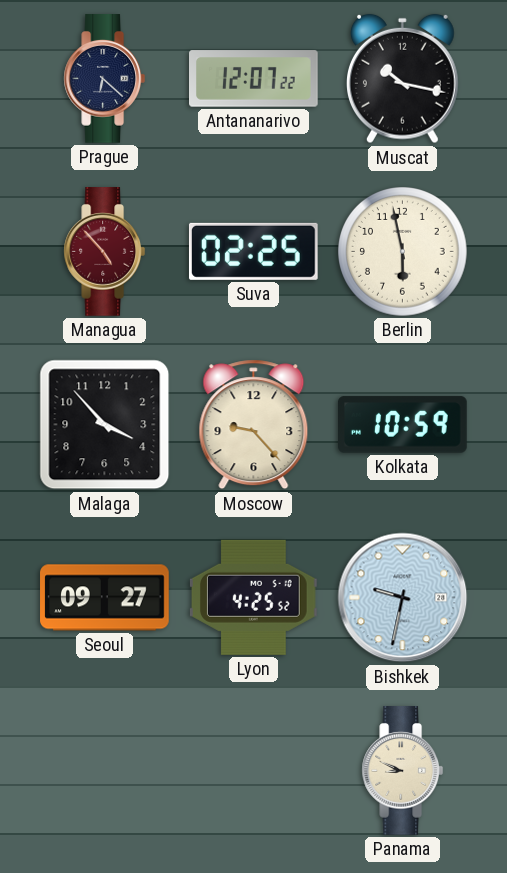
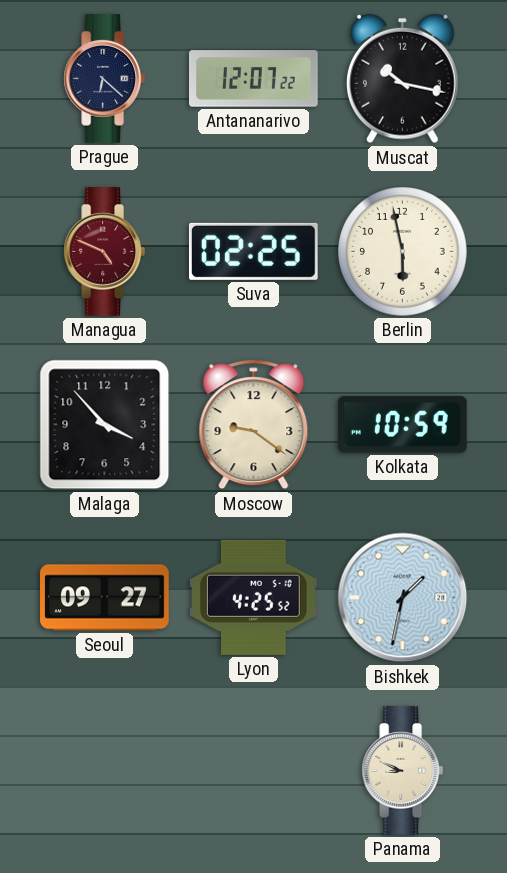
Managua: 4:53 -> 4:49
Moscow: 9:23 -> 9:21
Bishkek: 9:32 -> 1:32
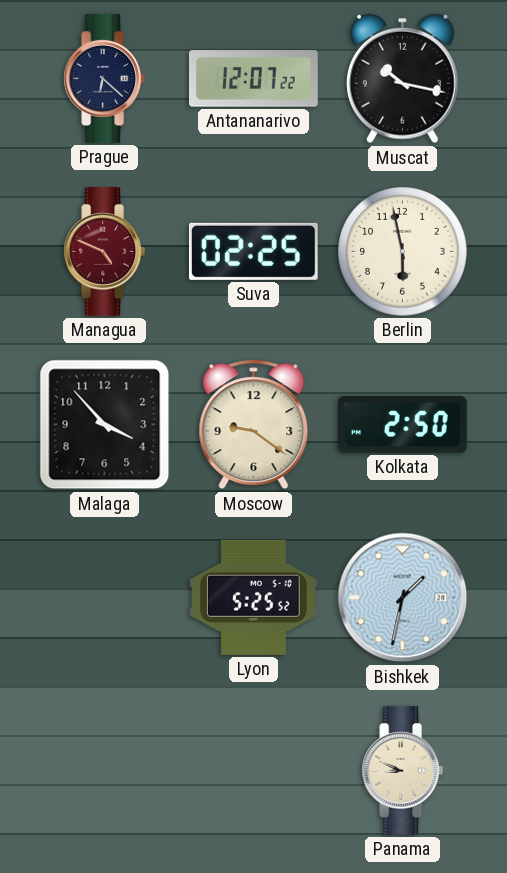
Kolkata: 10:59 -> 2:50
Seoul: 09:27 -> none
Lyon: 4:25 -> 5:25
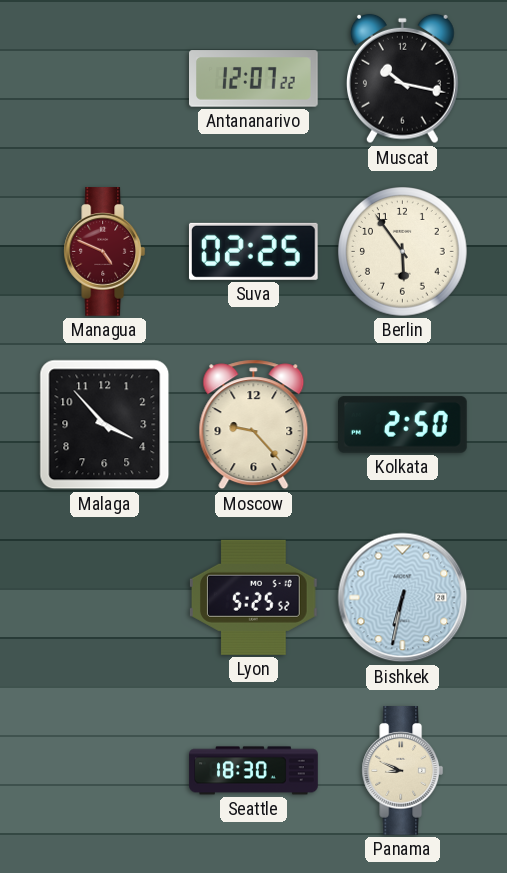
Prague: 6:22 -> none
Berlin: 5:58 -> 5:54
Moscow: 9:21 -> 9:23
Bishkek: 1:32 -> 6:32
Seattle: none -> 18:30
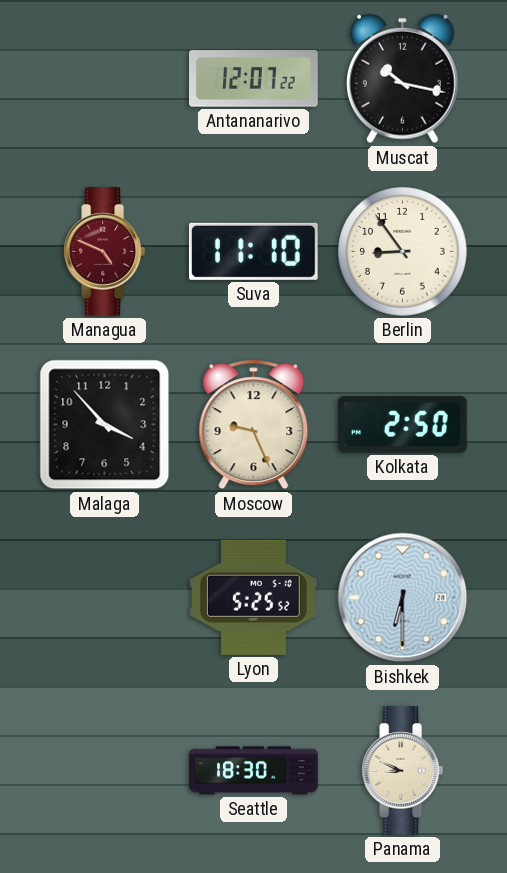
Suva: 02:25 -> 11:10
Berlin: 5:54 -> 8:54
Moscow: 9:23 -> 9:26
Bishkek: 6:32 -> 6:30
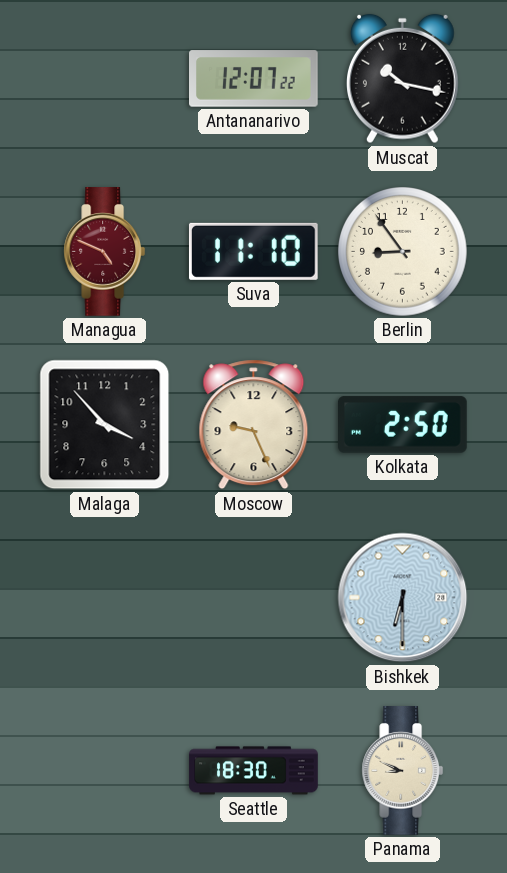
Lyon: 5:25 -> none
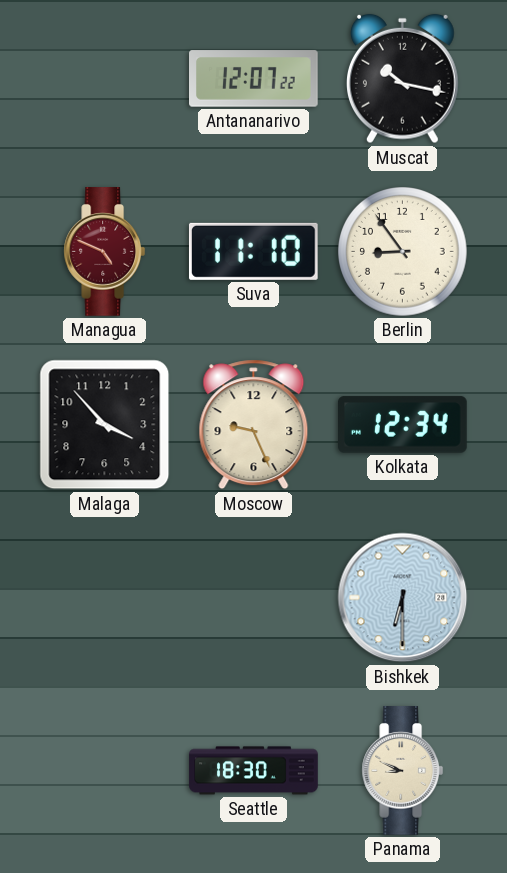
Kolkata: 2:50 -> 12:34
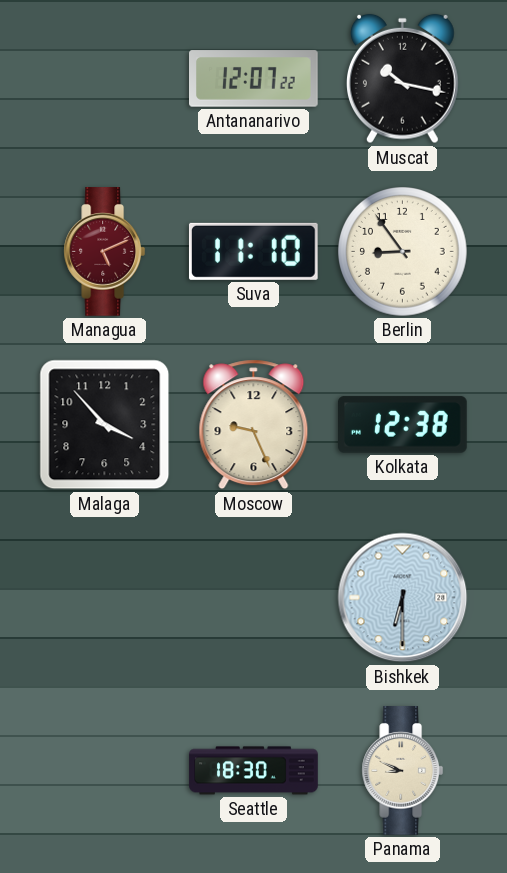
Managua: 4:49 -> 5:11
Kolkata: 12:34 -> 12:38
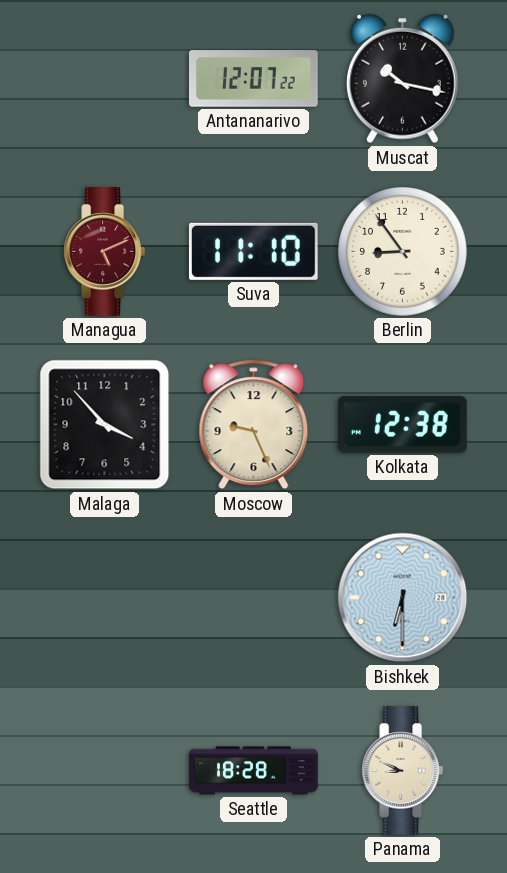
Seattle: 18:30 -> 18:28
